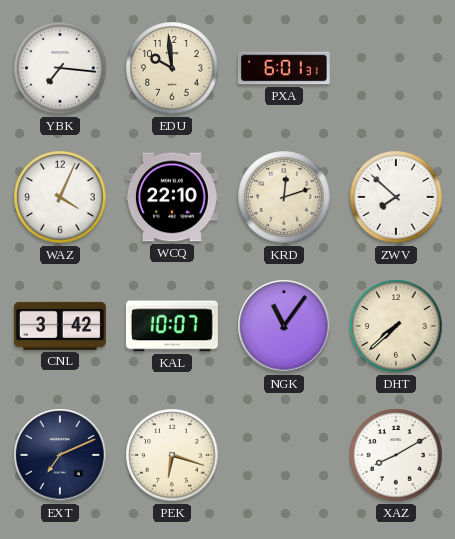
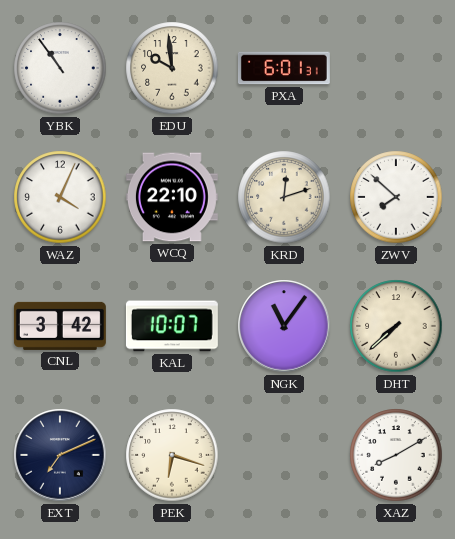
YBK: 7:16 -> 10:54
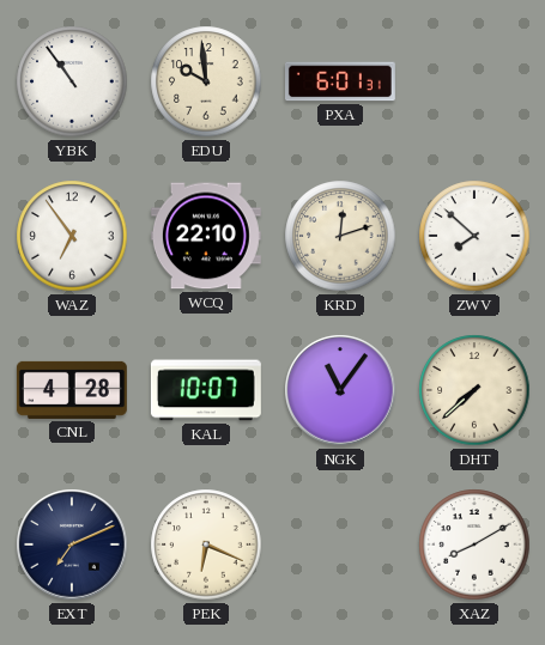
WAZ: 4:04 -> 6:54
CNL: 3:42 -> 4:28
PEK: 6:18 -> 6:19
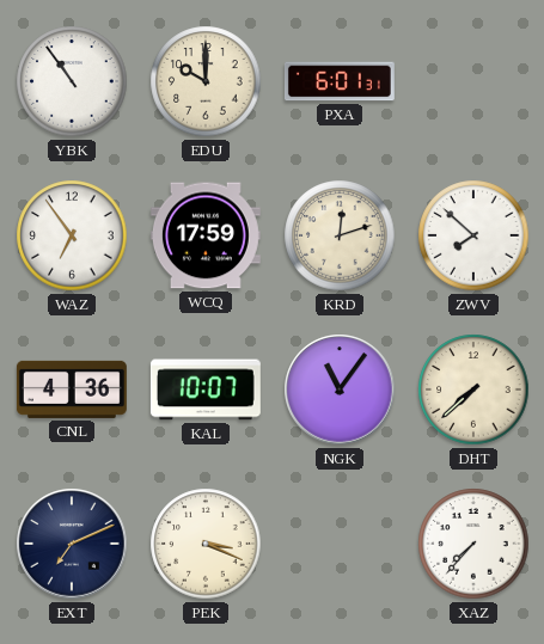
EDU: 9:59 -> 10:00
WCQ: 22:10 -> 17:59
CNL: 4:28 -> 4:36
PEK: 6:19 -> 3:19
XAZ: 8:10 -> 7:37
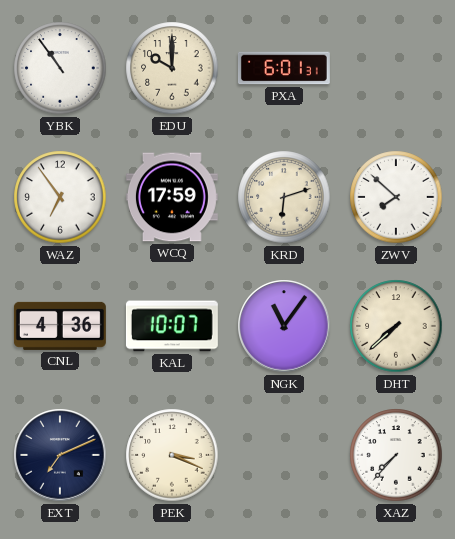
KRD: 12:12 -> 6:12
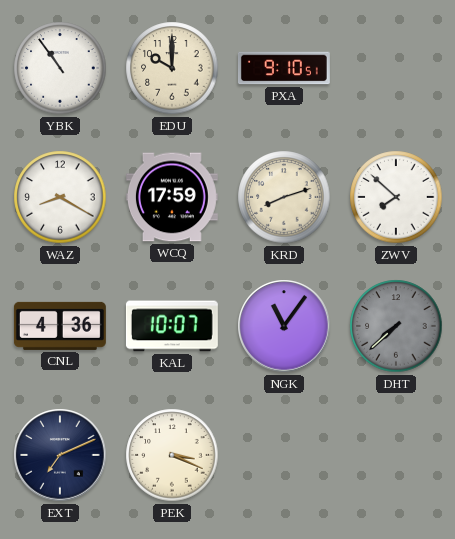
PXA: 6:01 -> 9:10
WAZ: 6:54 -> 8:20
KRD: 6:12 -> 8:12
DHT dial: cream -> grey
XAZ: 7:37 -> none
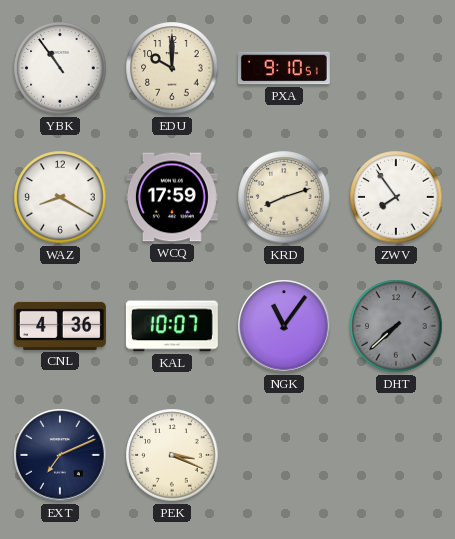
ZWV: 7:52 -> 7:54
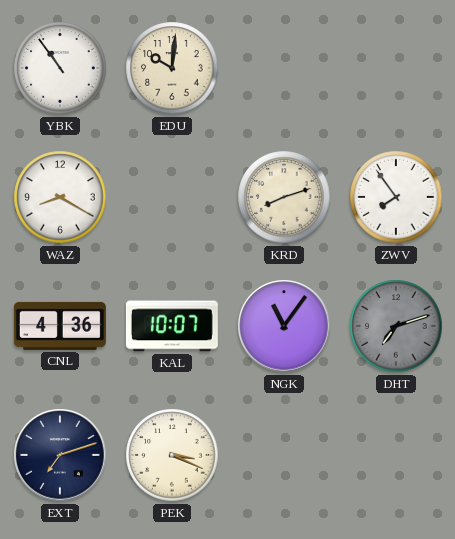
EDU: 10:00 -> 10:01
PXA: 9:10 -> none
WCQ: 17:59 -> none
DHT: 7:38 -> 7:12
EXT: 7:11 -> 7:12
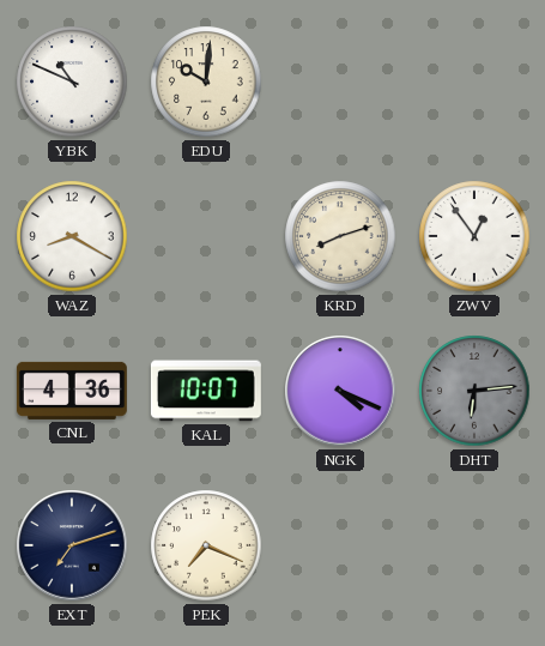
YBK: 10:54 -> 10:49
ZWV: 7:54 -> 12:54
NGK: 11:06 -> 4:19
DHT: 7:12 -> 6:14
PEK: 3:19 -> 7:19
